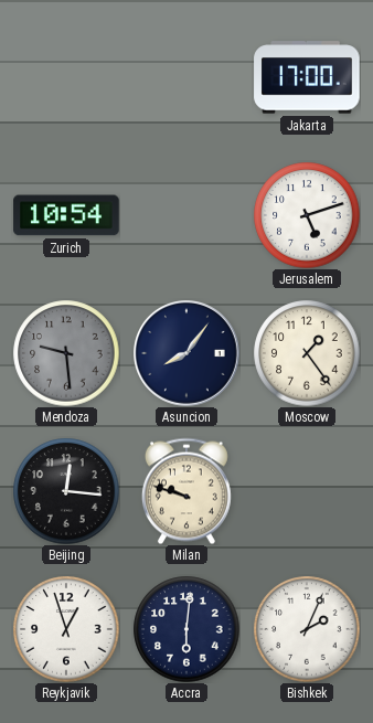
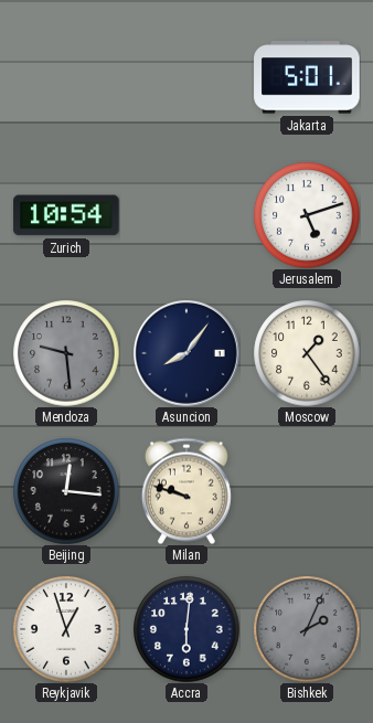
Jakarta: 17:00 -> 5:01
Bishkek dial: white -> grey
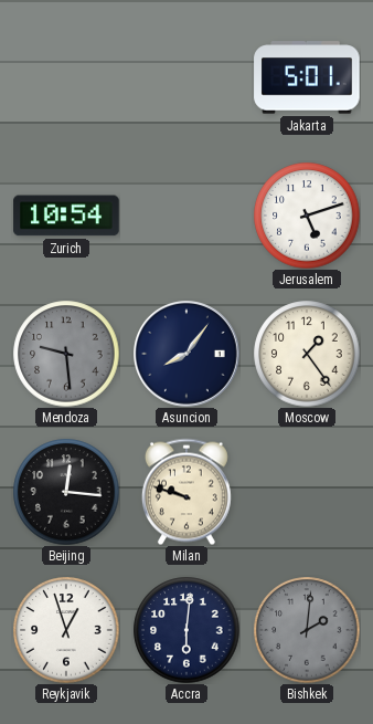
Bishkek: 2:04 -> 2:01
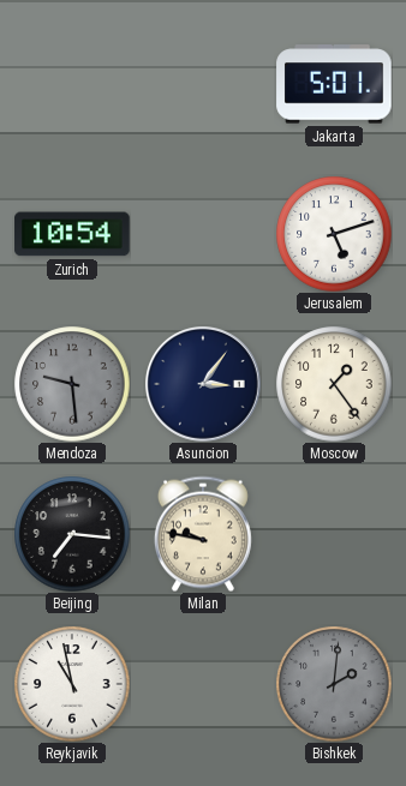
Asuncion: 8:06 -> 3:06
Beijing: 12:16 -> 7:16
Milan: 9:48 -> 9:47
Reykjavik: 12:57 -> 10:58
Accra: 6:01 -> none
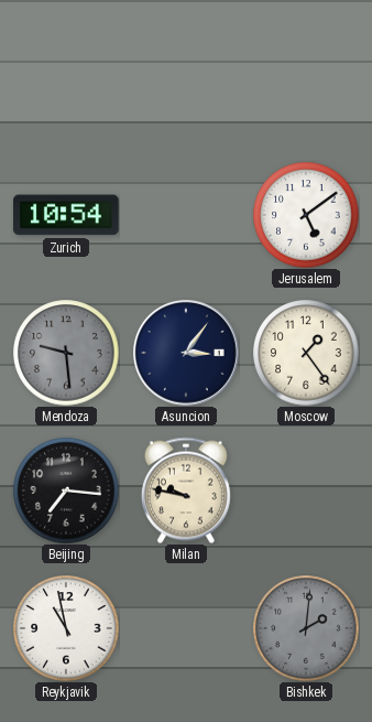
Jakarta: 5:01 -> none
Jerusalem: 5:12 -> 5:09
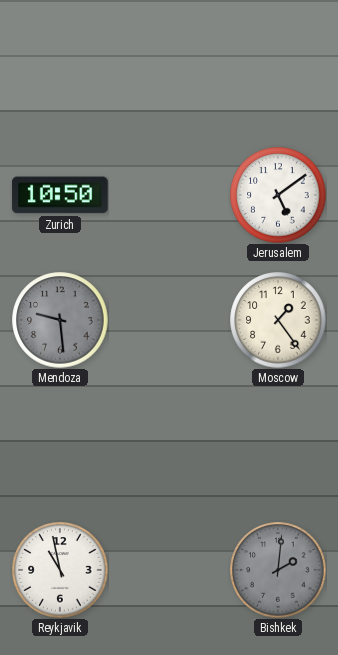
Zurich: 10:54 -> 10:50
Asuncion: 3:06 -> none
Beijing: 7:16 -> none
Milan: 9:47 -> none
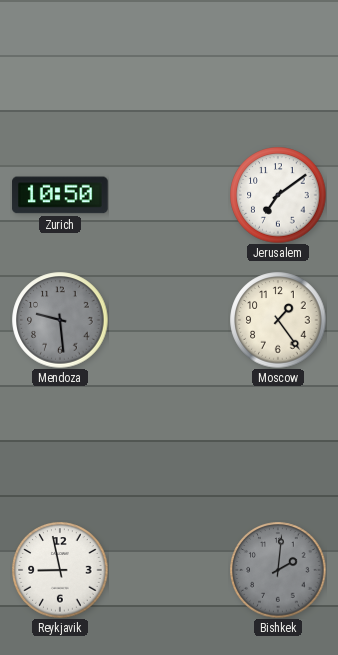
Jerusalem: 5:09 -> 7:09
Reykjavik: 10:58 -> 8:58
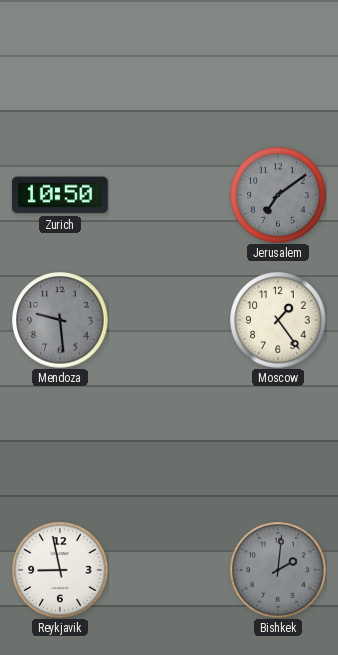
Jerusalem dial: white -> grey
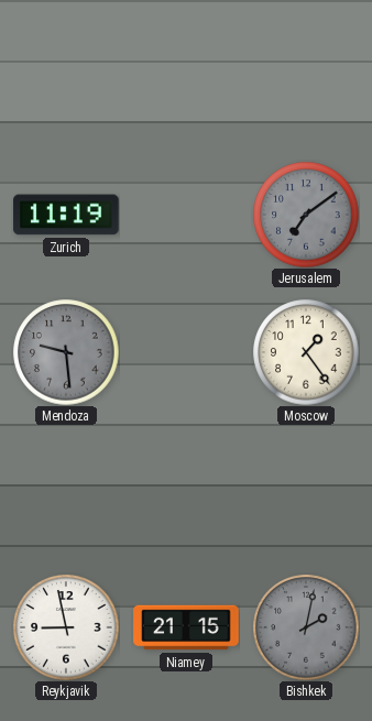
Zurich: 10:50 -> 11:19
Niamey: none -> 21:15
Bishkek: 2:01 -> 2:02
